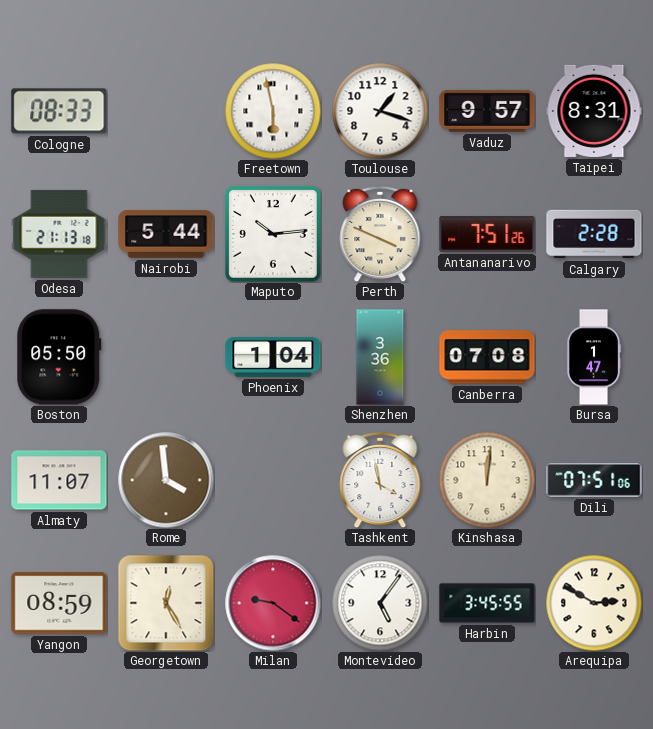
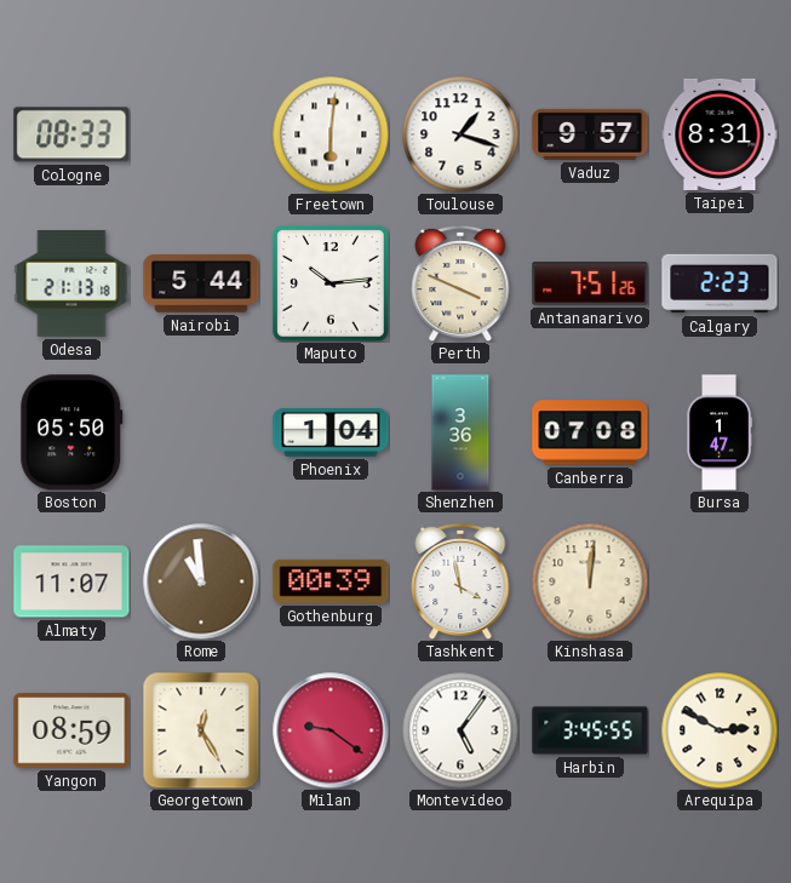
Freetown: 5:58 -> 6:01
Calgary: 2:28 -> 2:23
Rome: 3:59 -> 10:59
Gothenburg: none -> 00:39
Dili: 07:51 -> none
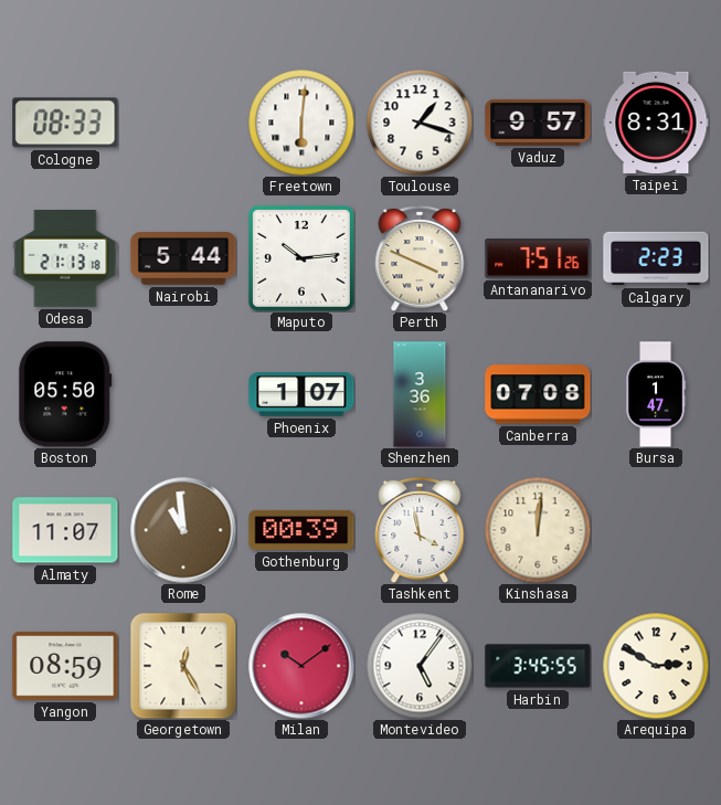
Phoenix: 1:04 -> 1:07
Milan: 9:21 -> 10:09
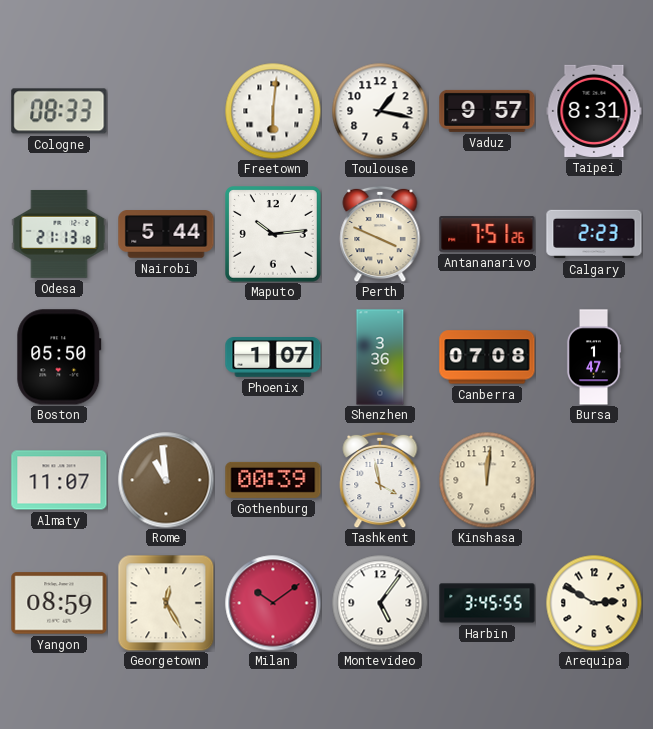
Toulouse: 1:18 -> 1:17
